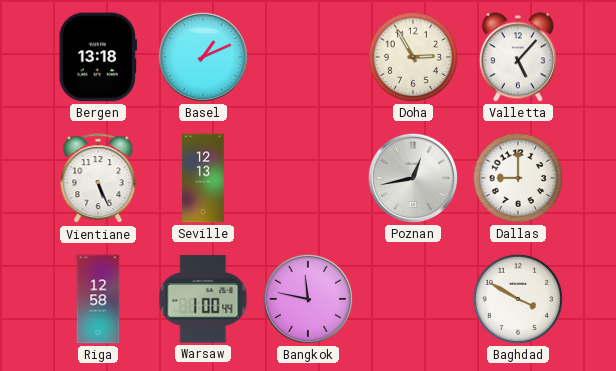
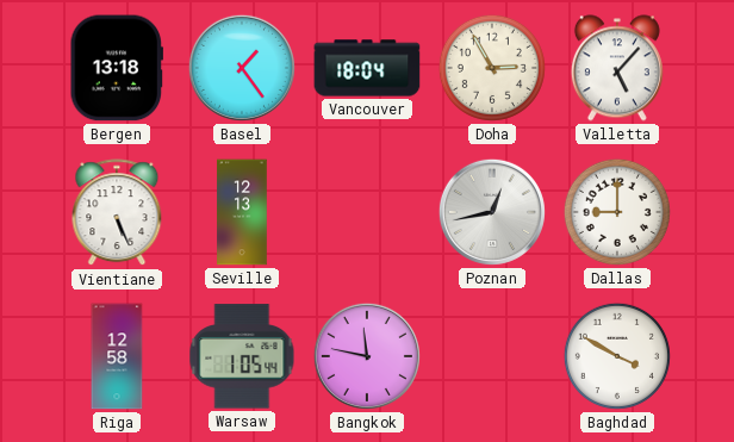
Basel: 1:11 -> 1:24
Vancouver: none -> 18:04
Warsaw: 1:00 -> 1:05
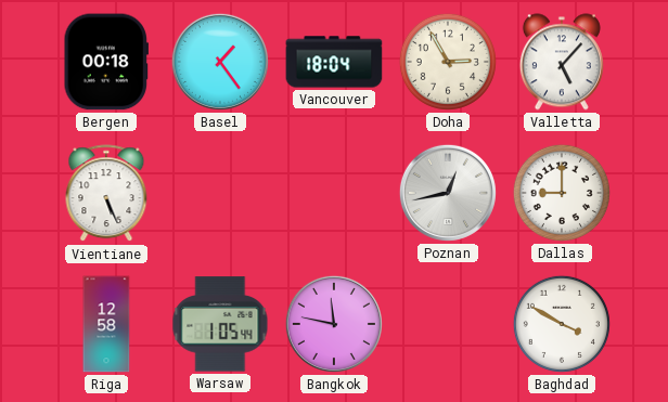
Bergen: 13:18 -> 00:18
Seville: 12:13 -> none
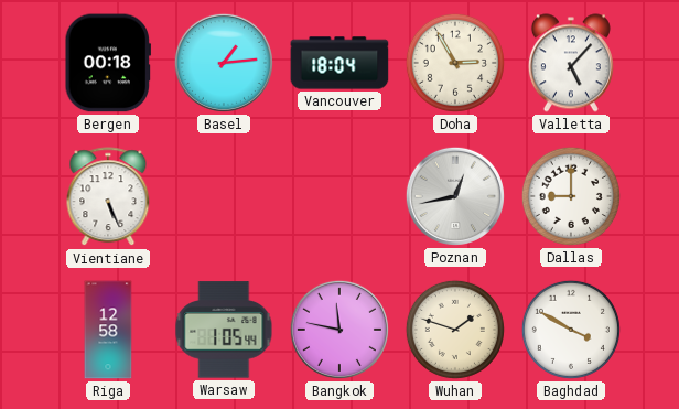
Basel: 1:24 -> 1:14
Wuhan: none -> 1:48
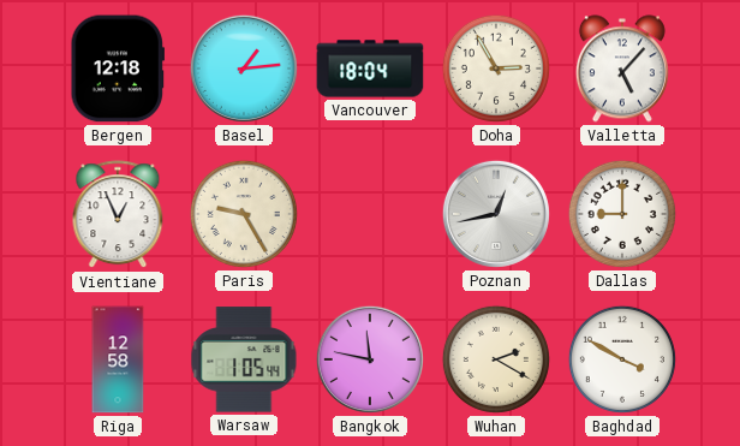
Bergen: 00:18 -> 12:18
Vientiane: 5:26 -> 12:56
Paris: none -> 9:25
Wuhan: 1:48 -> 2:20
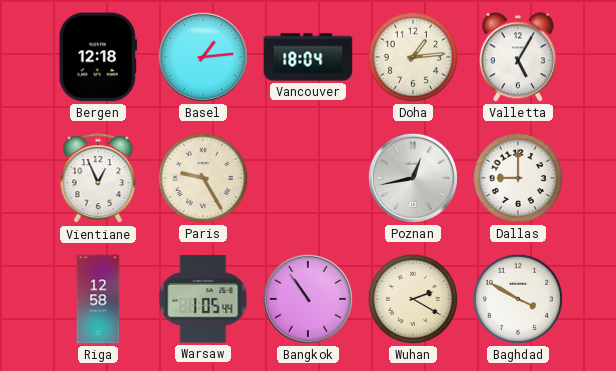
Doha: 2:55 -> 1:14
Valletta: 5:07 -> 5:05
Bangkok: 11:47 -> 10:54
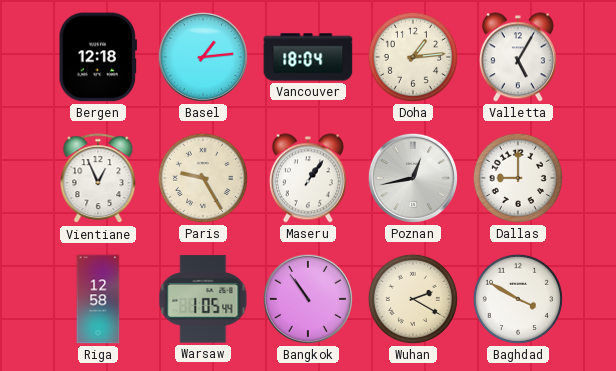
Maseru: none -> 1:06
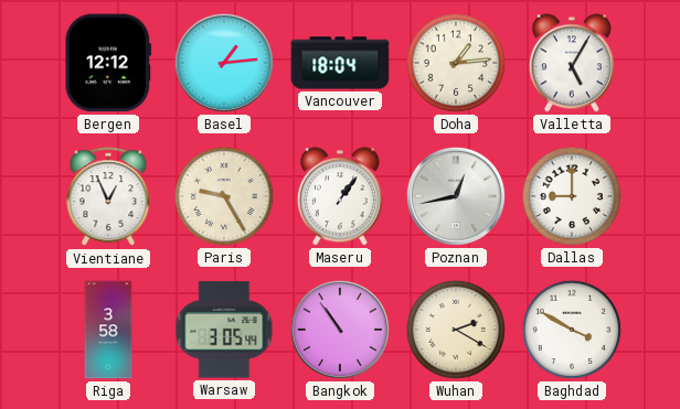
Bergen: 12:18 -> 12:12
Riga: 12:58 -> 3:58
Warsaw: 1:05 -> 3:05
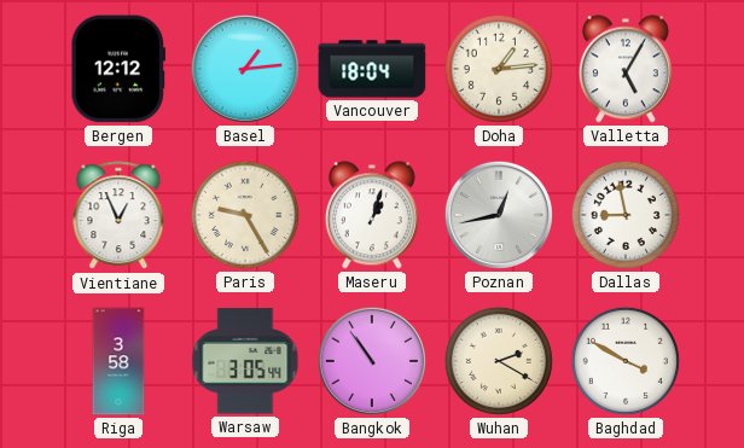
Maseru: 1:06 -> 1:03
Dallas: 9:00 -> 8:58
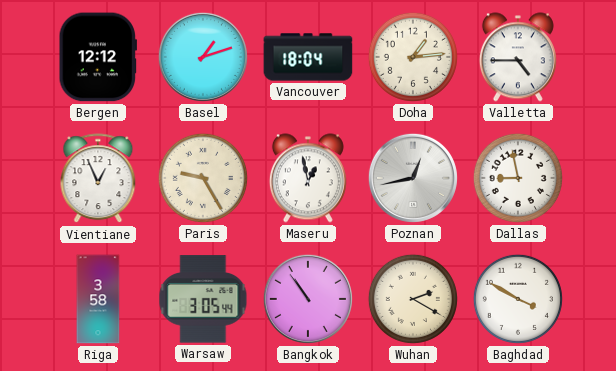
Basel: 1:14 -> 1:12
Valletta: 5:05 -> 4:45
Maseru: 1:03 -> 12:58
